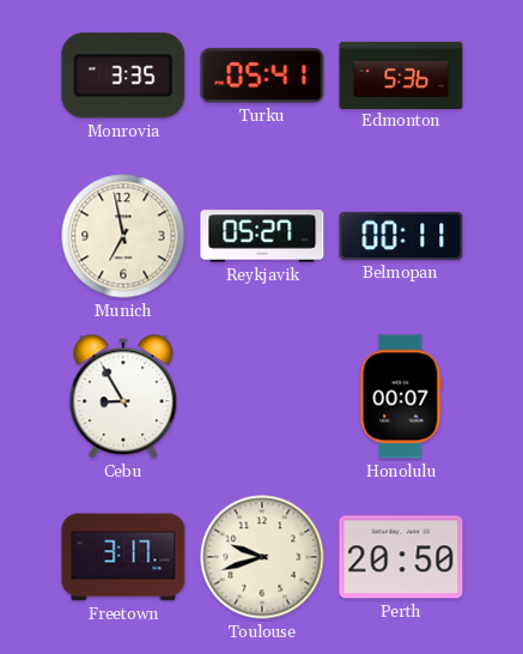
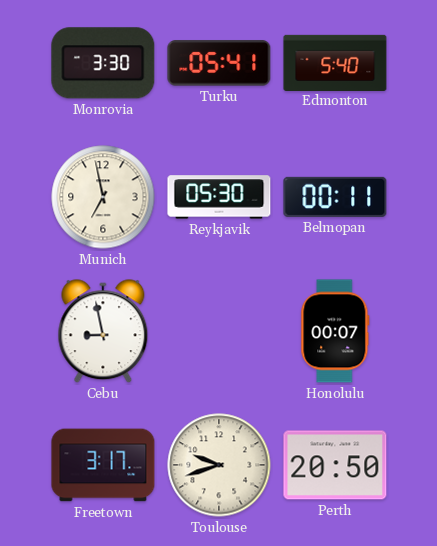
Monrovia: 3:35 -> 3:30
Edmonton: 5:36 -> 5:40
Reykjavik: 05:27 -> 05:30
Cebu: 8:55 -> 8:58
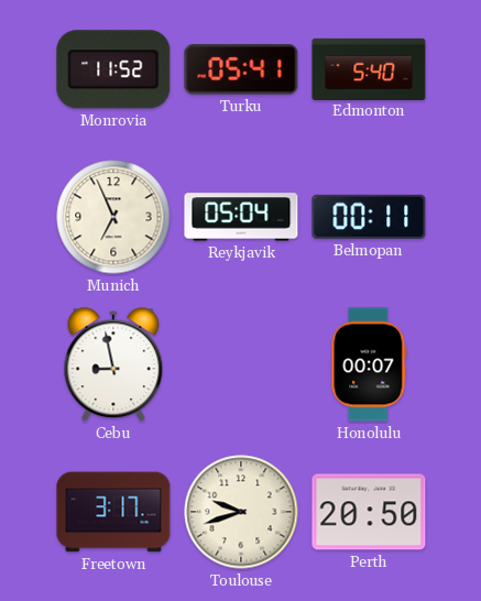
Monrovia: 3:30 -> 11:52
Munich: 6:58 -> 6:56
Reykjavik: 05:30 -> 05:04
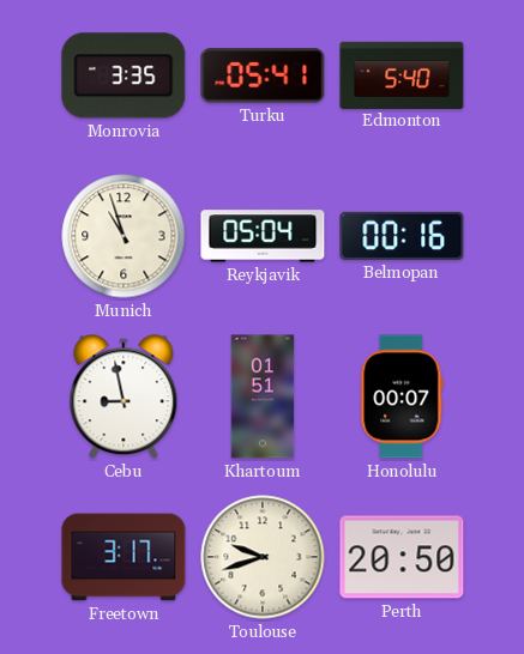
Monrovia: 11:52 -> 3:35
Munich: 6:56 -> 10:57
Belmopan: 00:11 -> 00:16
Khartoum: none -> 01:51
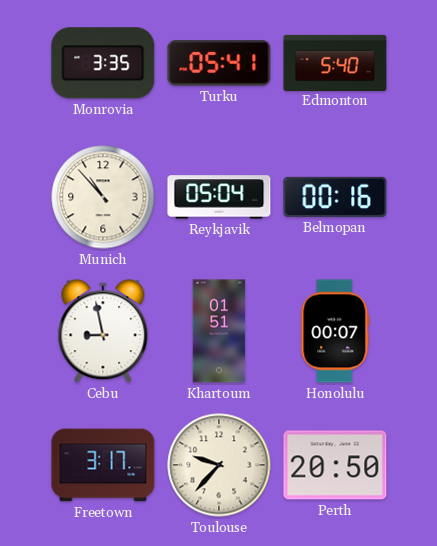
Munich: 10:57 -> 10:53
Toulouse: 9:42 -> 9:37
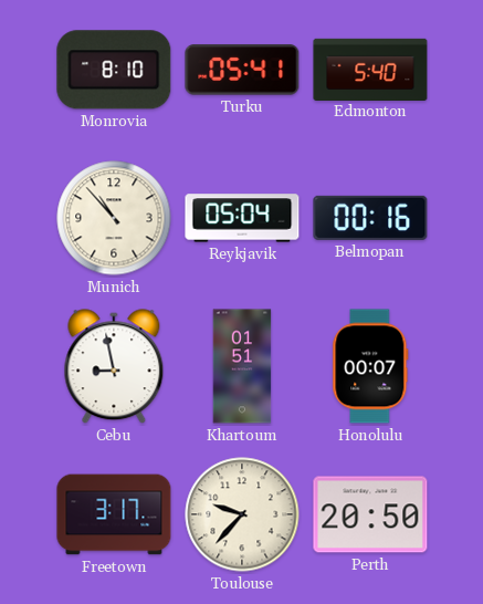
Monrovia: 3:35 -> 8:10
